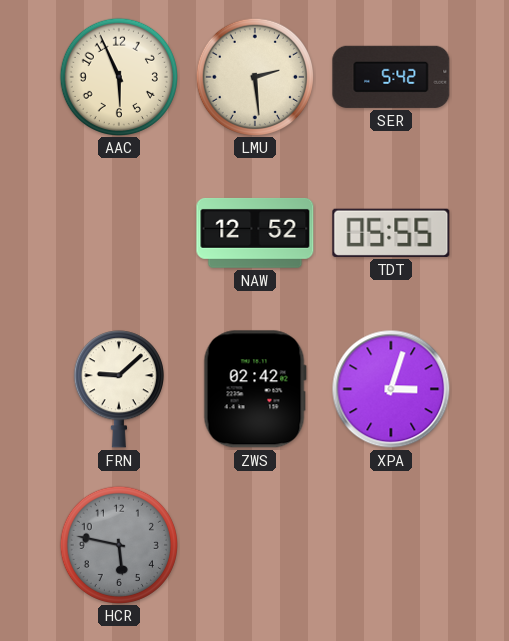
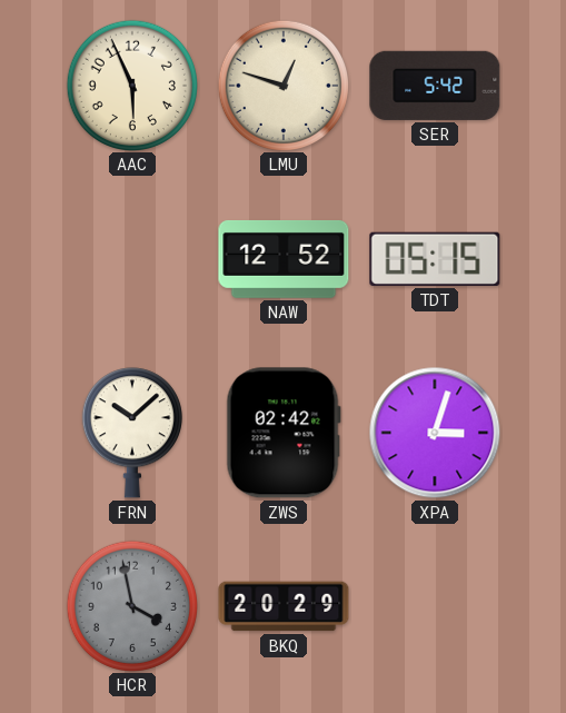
LMU: 2:29 -> 12:48
TDT: 05:55 -> 05:15
FRN: 9:08 -> 10:08
HCR: 5:47 -> 3:58
BKQ: none -> 20:29
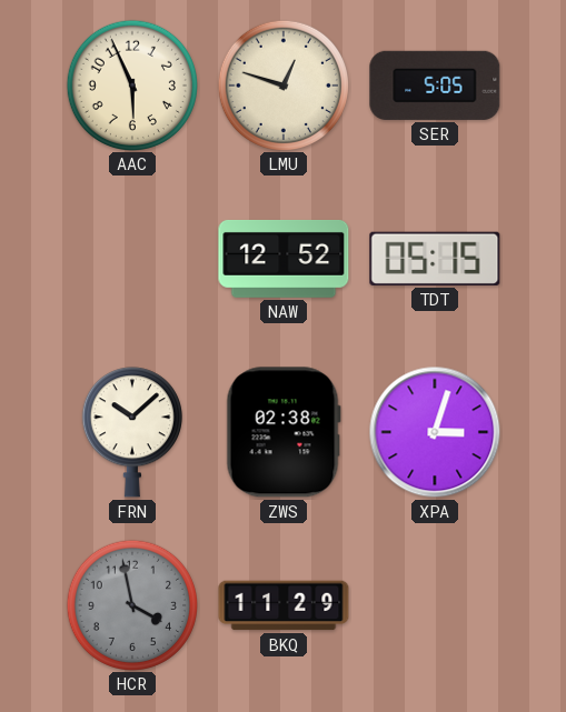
SER: 5:42 -> 5:05
ZWS: 02:42 -> 02:38
BKQ: 20:29 -> 11:29
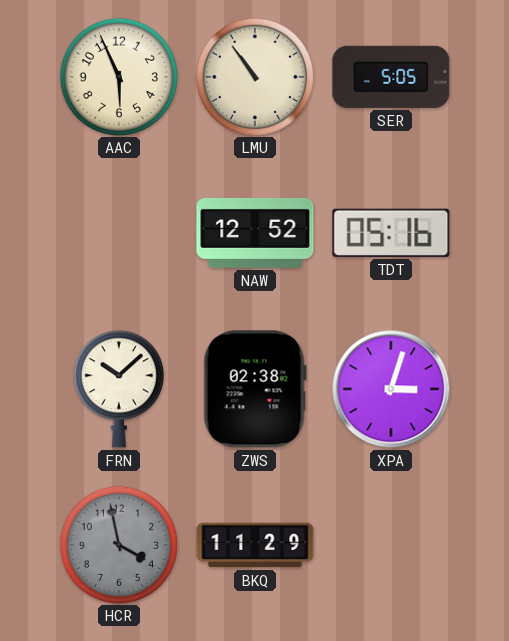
LMU: 12:48 -> 10:54
TDT: 05:15 -> 05:16
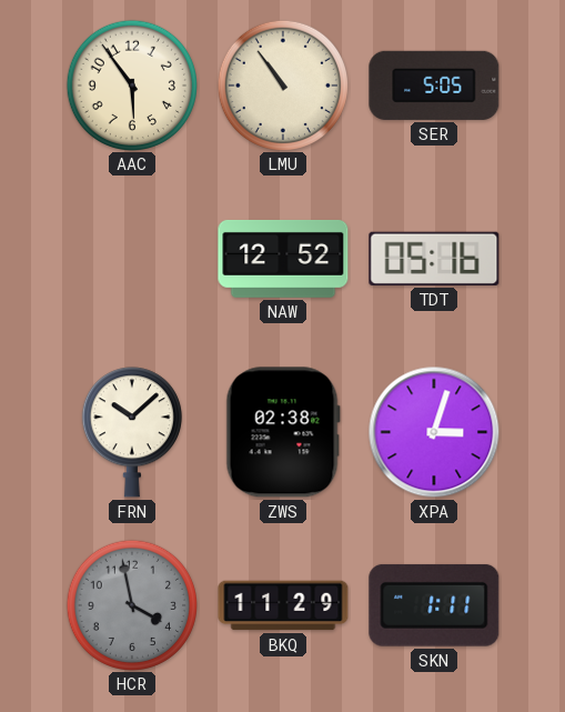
AAC: 5:56 -> 5:54
SKN: none -> 1:11
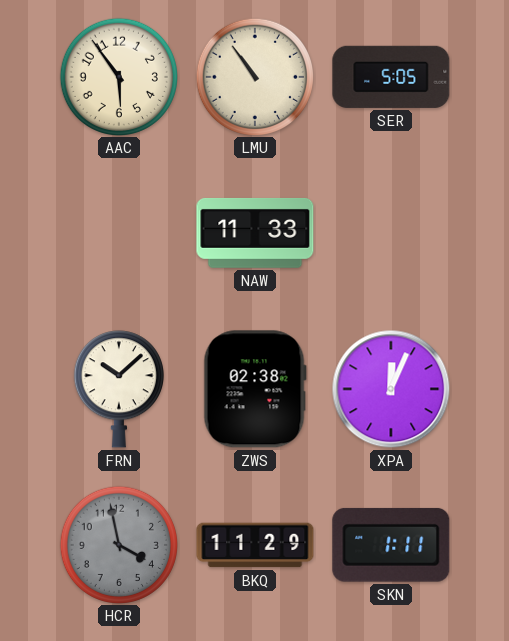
NAW: 12:52 -> 11:33
TDT: 05:16 -> none
XPA: 3:03 -> 12:04
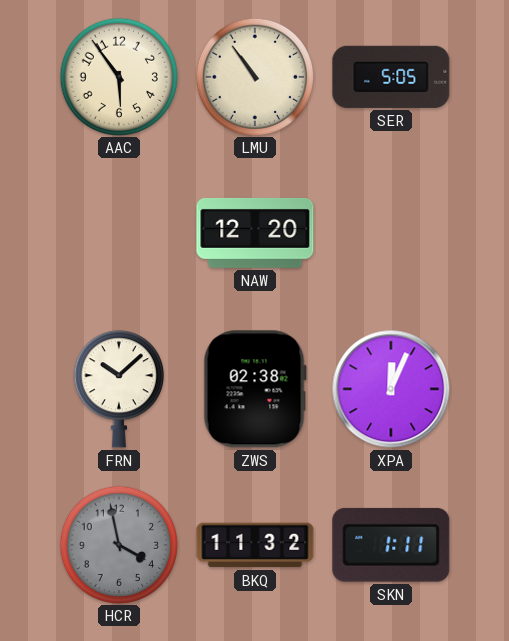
NAW: 11:33 -> 12:20
BKQ: 11:29 -> 11:32
